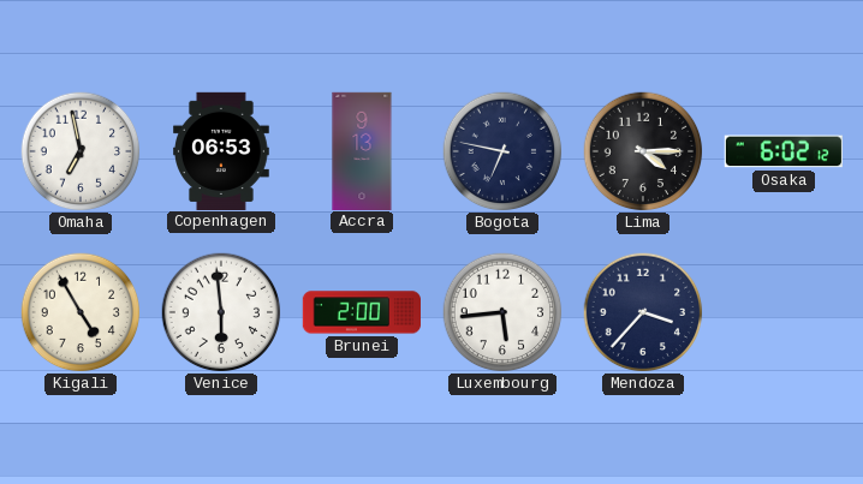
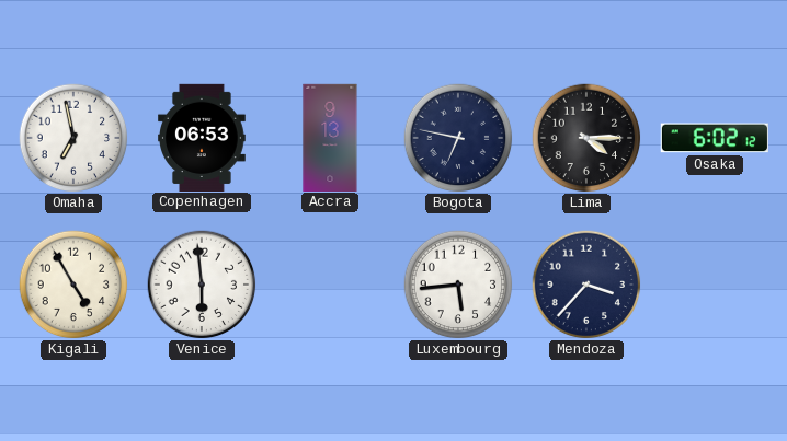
Brunei: 2:00 -> none
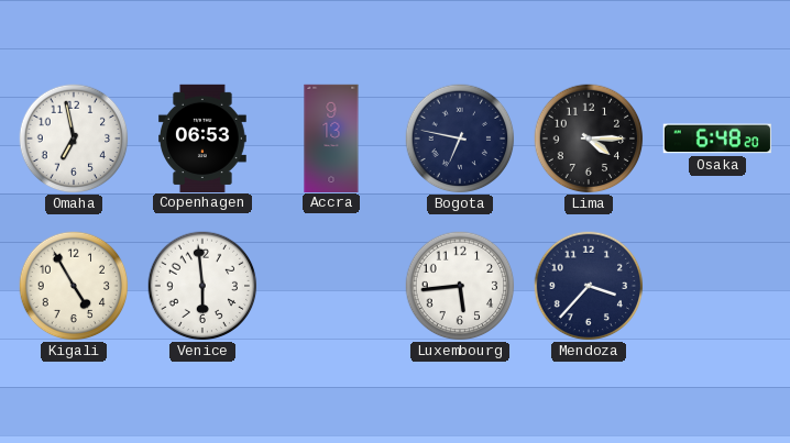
Osaka: 6:02 -> 6:48
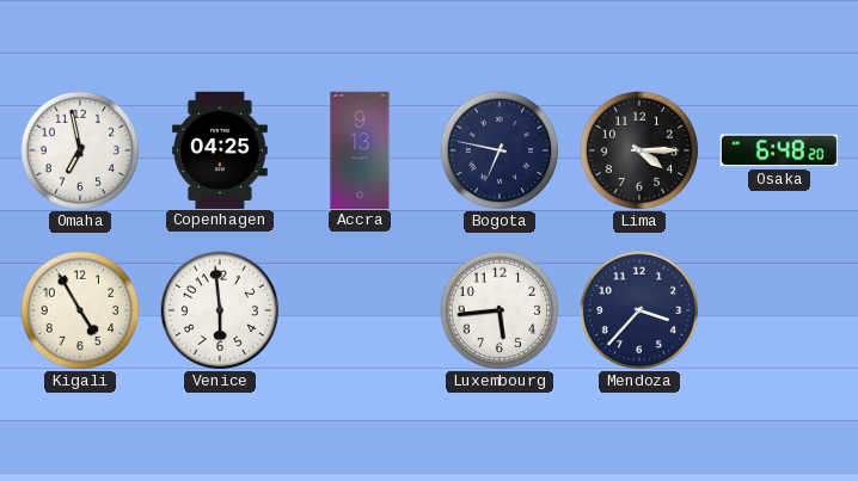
Copenhagen: 06:53 -> 04:25
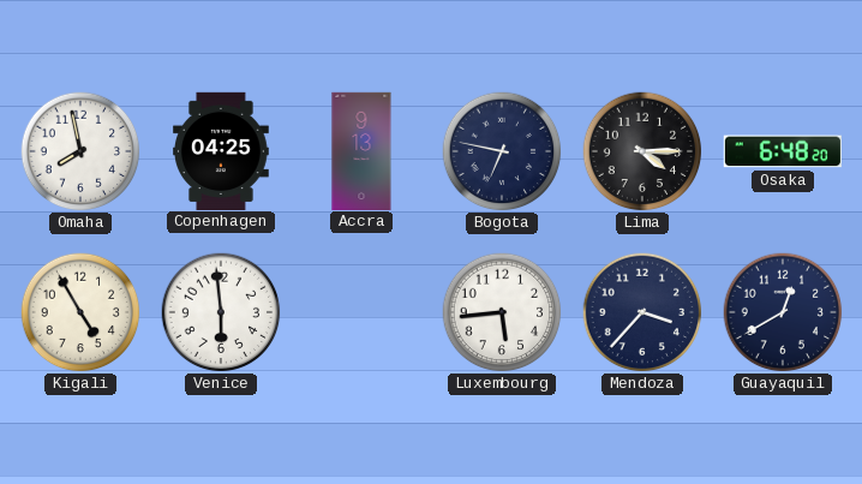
Omaha: 6:58 -> 7:58
Guayaquil: none -> 12:40
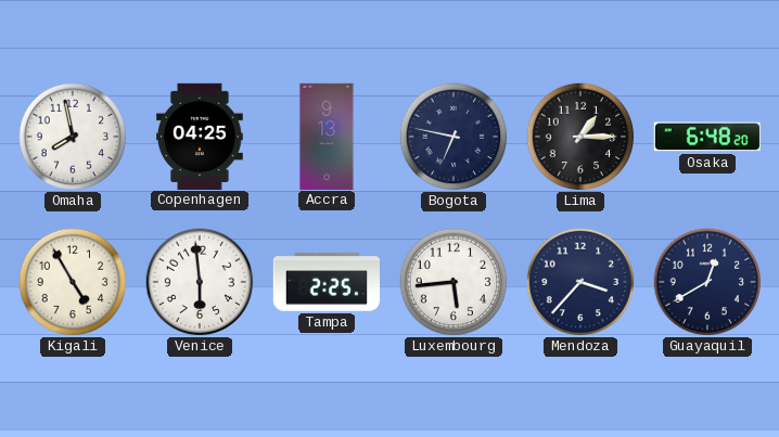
Lima: 4:15 -> 1:15
Tampa: none -> 2:25
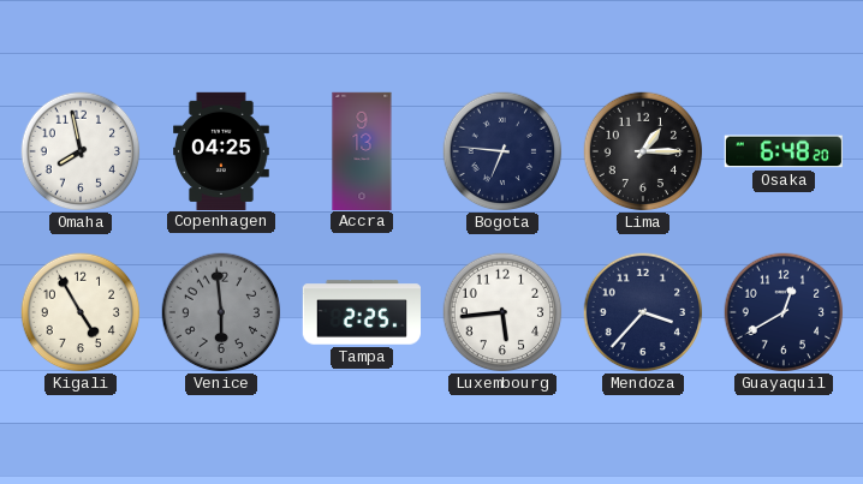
Bogota: 6:47 -> 6:46
Venice dial: white -> grey
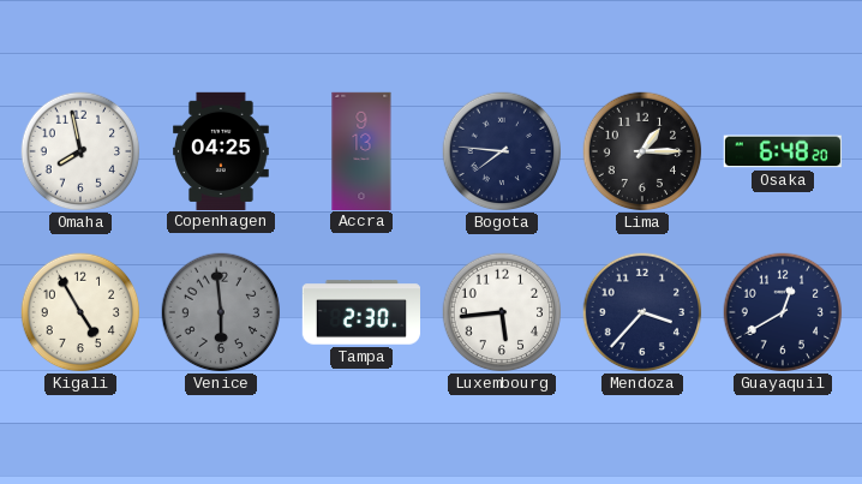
Bogota: 6:46 -> 7:46
Tampa: 2:25 -> 2:30
